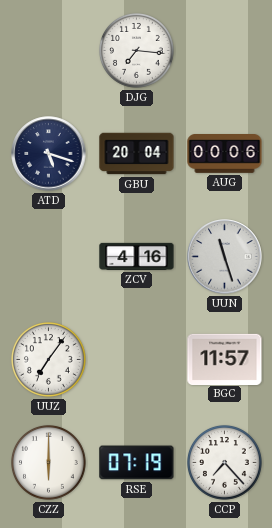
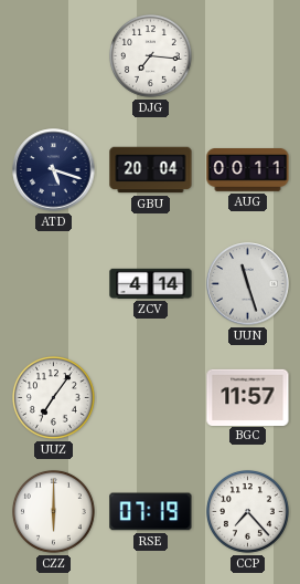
AUG: 00:06 -> 00:11
ZCV: 4:16 -> 4:14
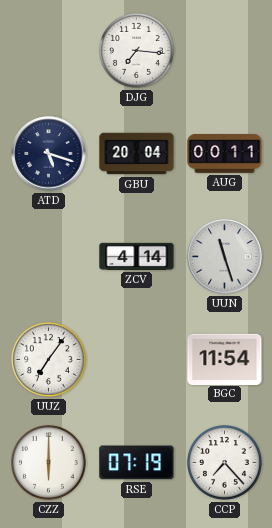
BGC: 11:57 -> 11:54
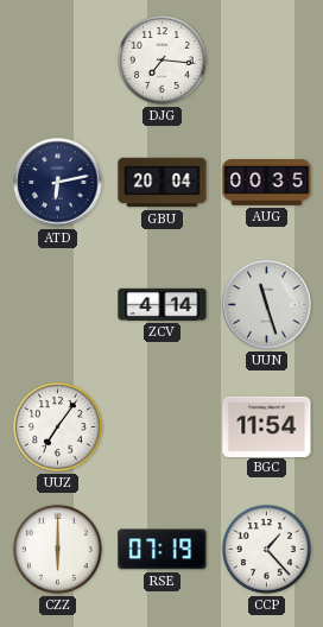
ATD: 5:18 -> 6:13
AUG: 00:11 -> 00:35
CCP: 7:23 -> 1:23
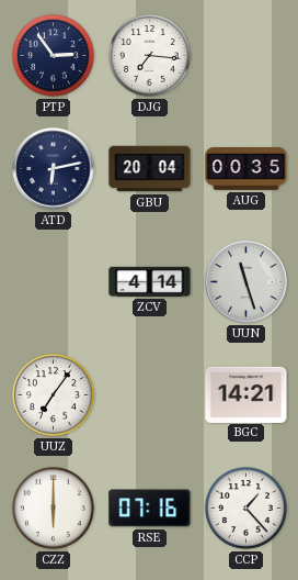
PTP: none -> 2:54
BGC: 11:54 -> 14:21
RSE: 07:19 -> 07:16
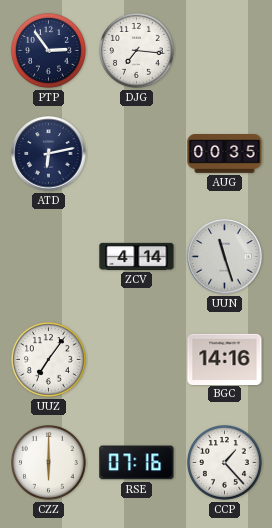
GBU: 20:04 -> none
BGC: 14:21 -> 14:16
